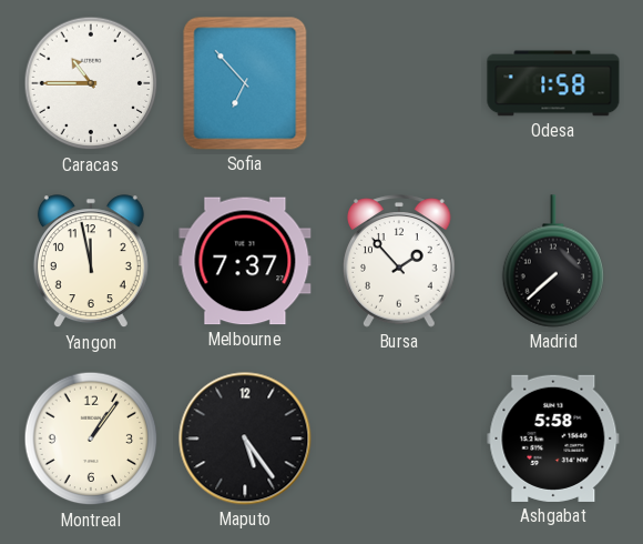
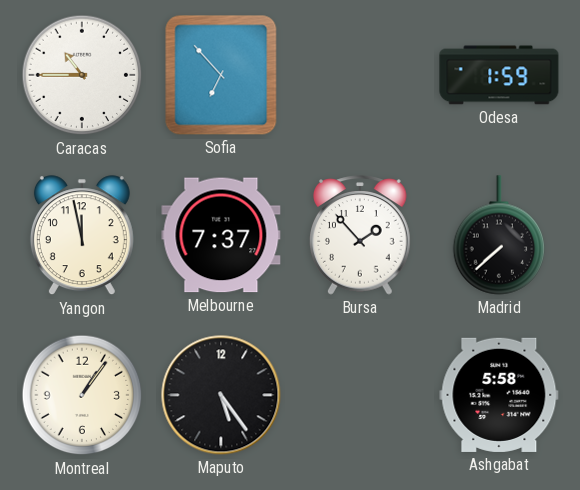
Odesa: 1:58 -> 1:59
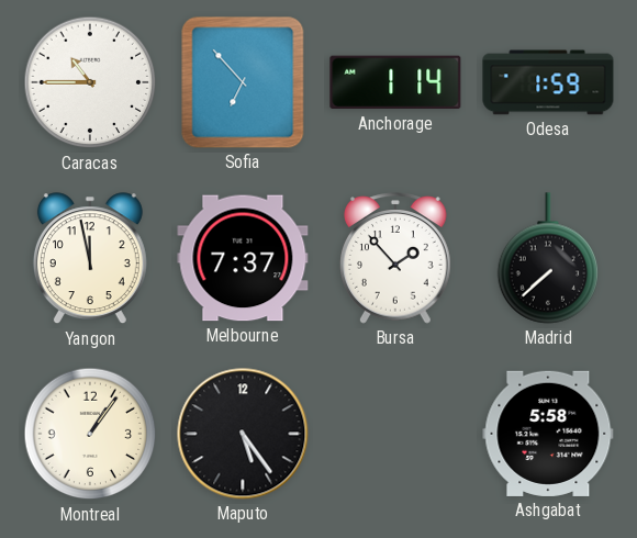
Anchorage: none -> 1:14
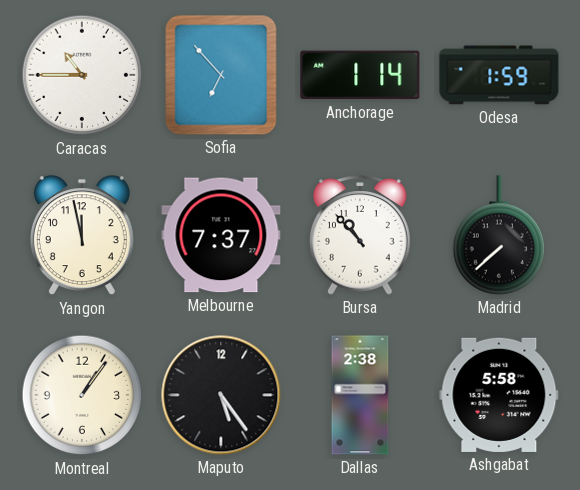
Bursa: 1:53 -> 10:53
Dallas: none -> 2:38
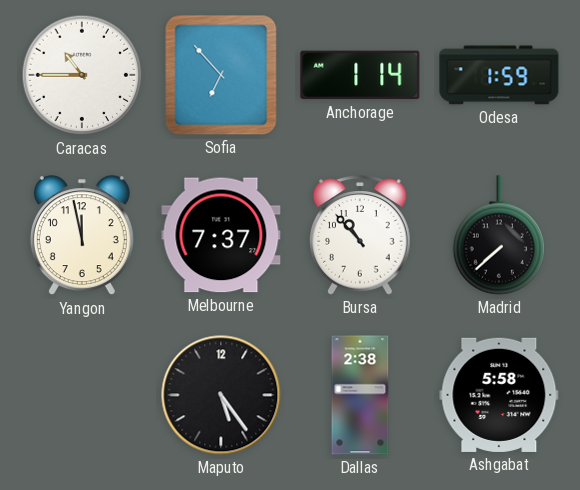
Montreal: 1:06 -> none
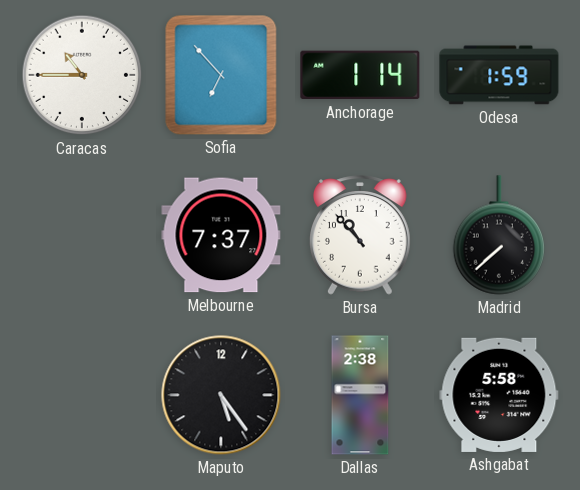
Yangon: 11:58 -> none
